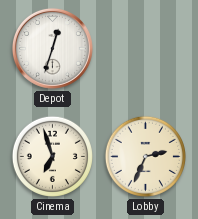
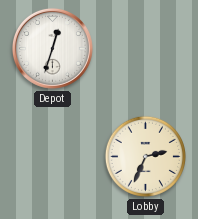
Cinema: 6:57 -> none
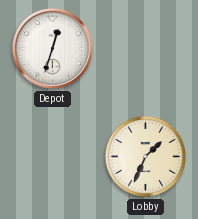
Lobby: 2:34 -> 1:34
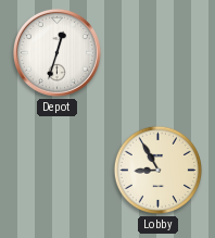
Lobby: 1:34 -> 8:55
